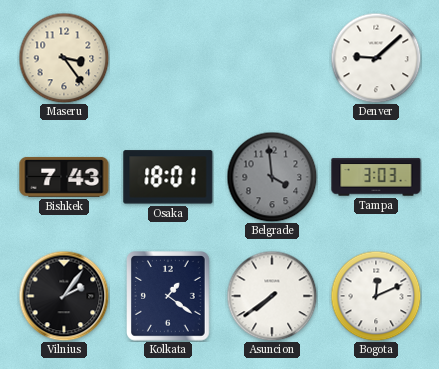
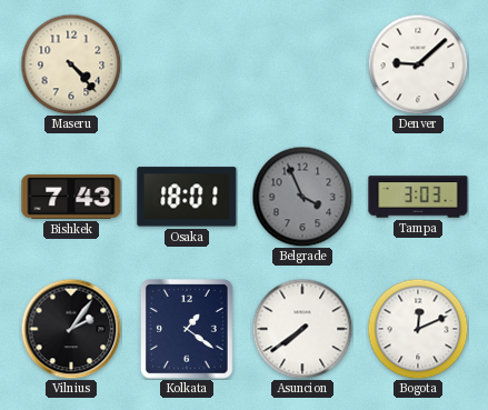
Maseru: 3:24 -> 4:23
Belgrade: 3:59 -> 3:56
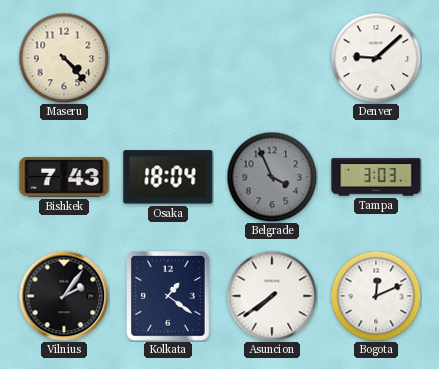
Osaka: 18:01 -> 18:04
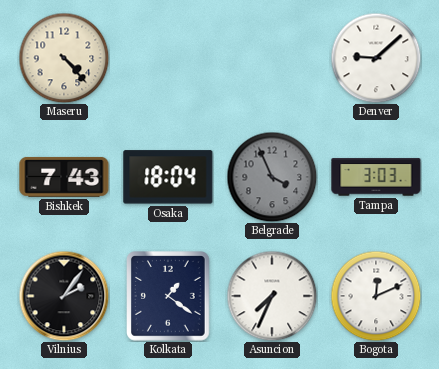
Asuncion: 7:39 -> 7:34
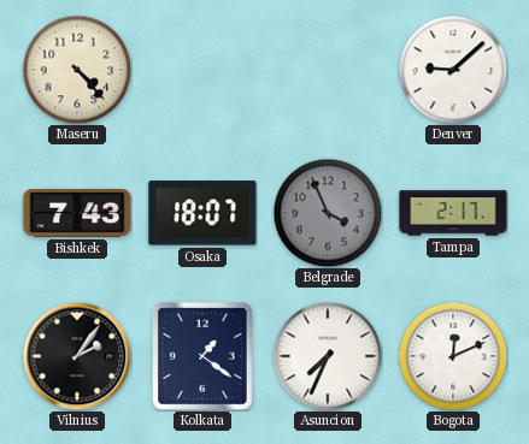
Osaka: 18:04 -> 18:07
Tampa: 3:03 -> 2:17
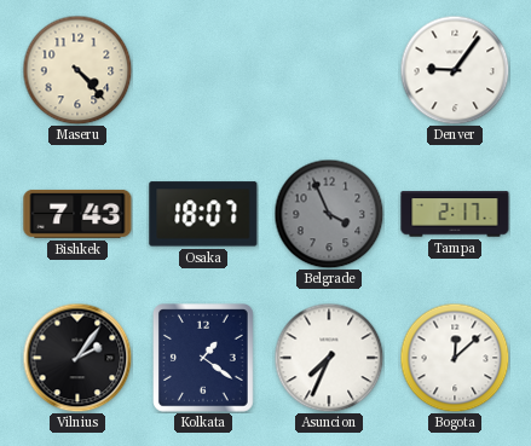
Denver: 9:08 -> 9:06
Bogota: 12:11 -> 12:08
